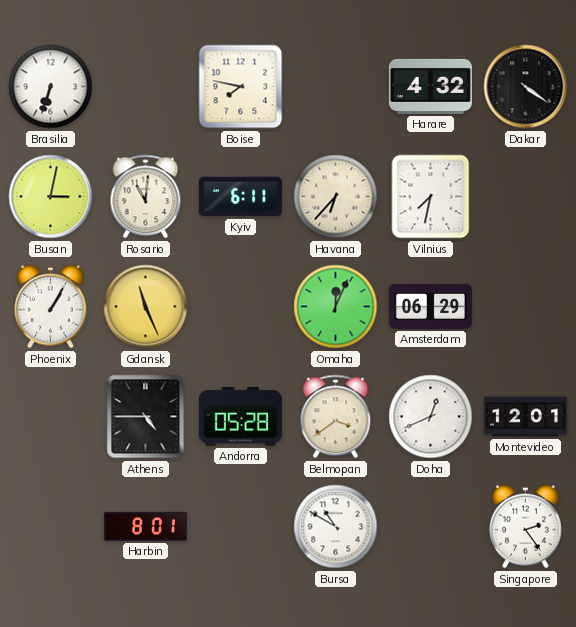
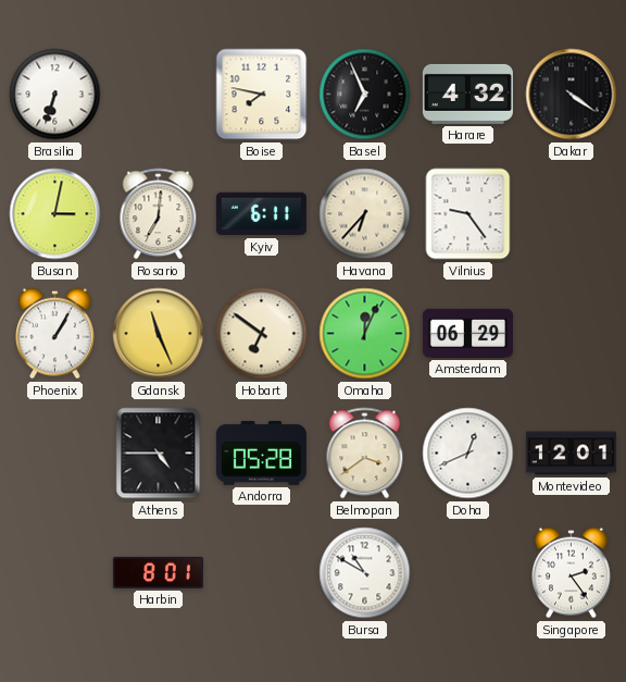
Basel: none -> 6:56
Rosario: 11:01 -> 7:01
Vilnius: 7:32 -> 9:24
Hobart: none -> 6:51
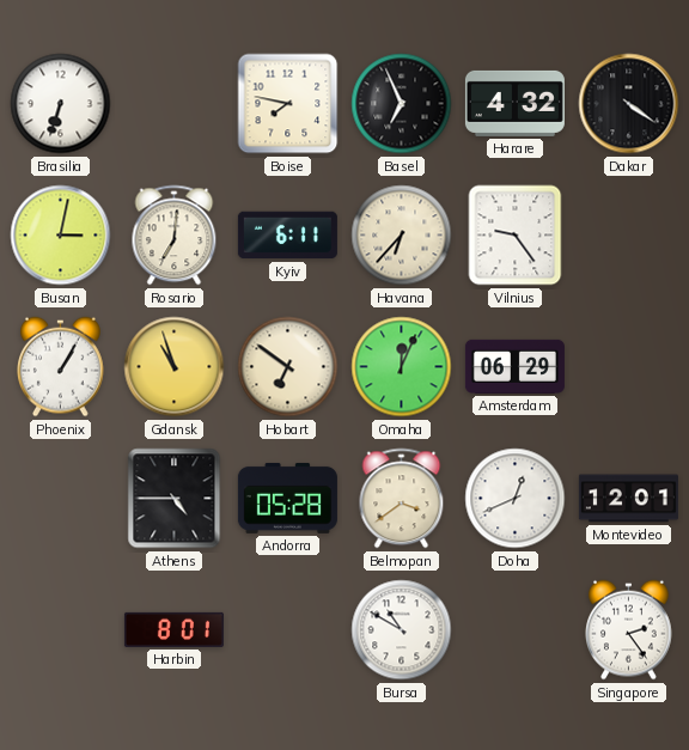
Gdansk: 11:26 -> 10:57
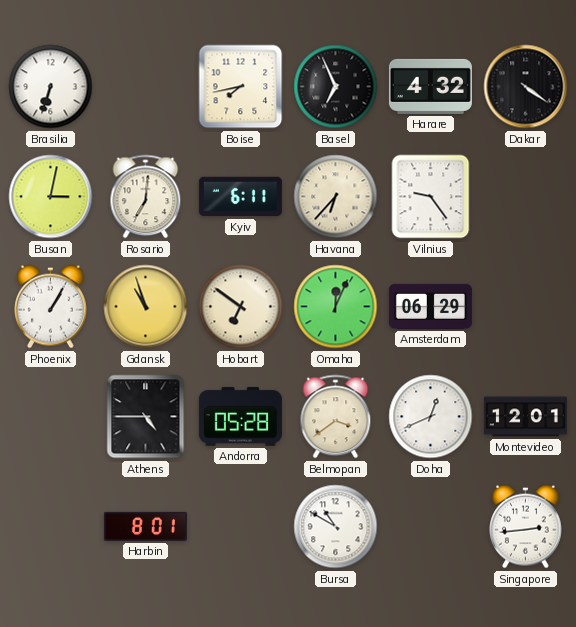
Boise: 7:47 -> 7:43
Singapore: 2:24 -> 2:44
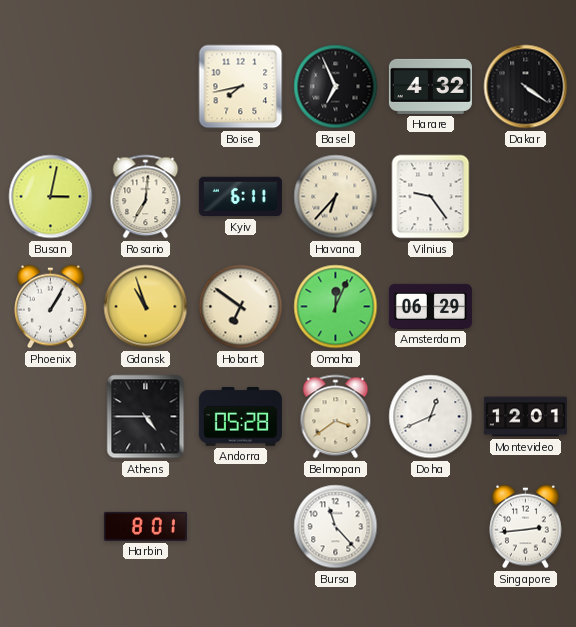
Brasilia: 6:33 -> none
Bursa: 10:50 -> 11:23
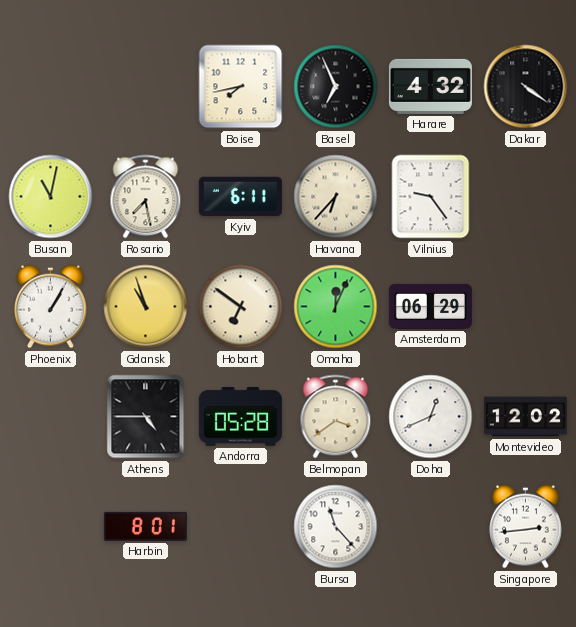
Busan: 3:02 -> 11:02
Rosario: 7:01 -> 7:28
Montevideo: 12:01 -> 12:02
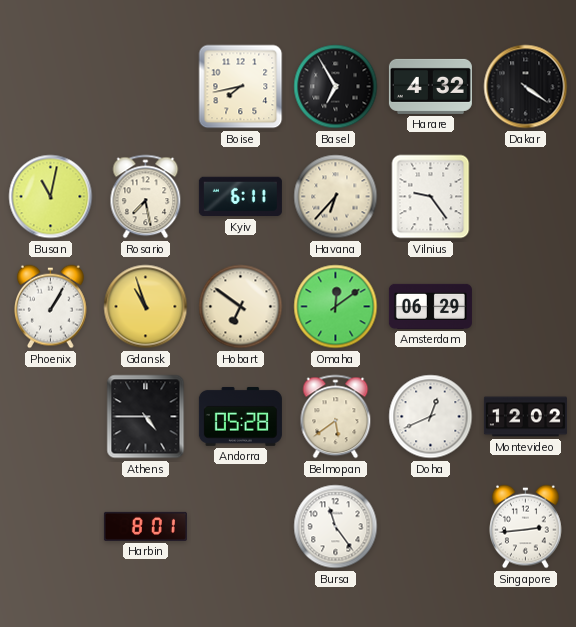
Basel: 6:56 -> 6:55
Omaha: 12:04 -> 12:09
Belmopan: 3:39 -> 5:39
Bursa: 11:23 -> 11:24
